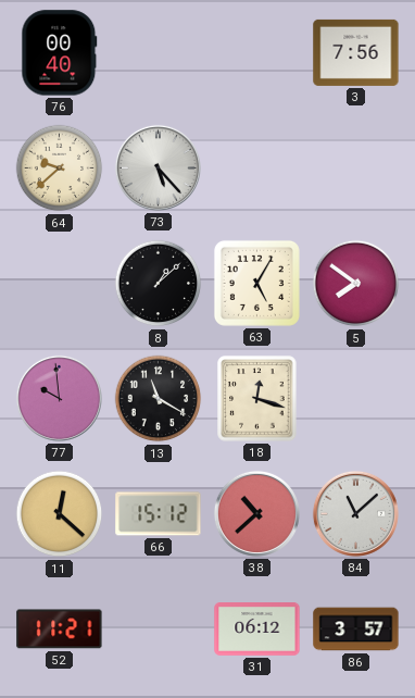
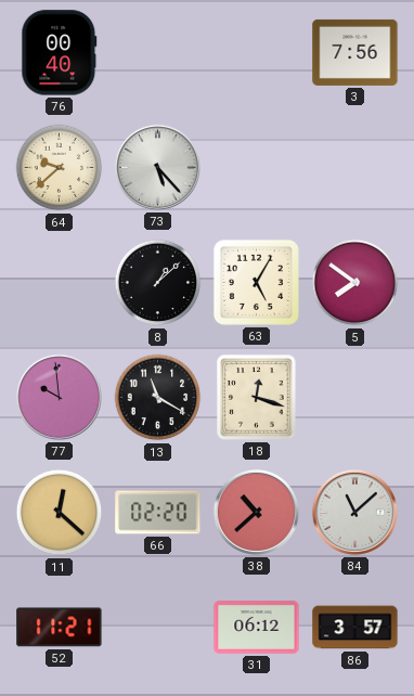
66: 15:12 -> 02:20
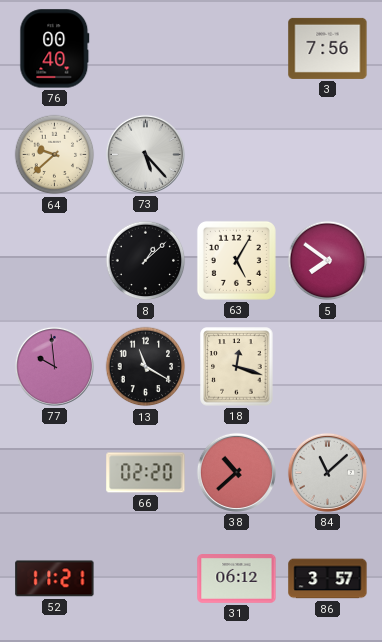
11: 12:22 -> none
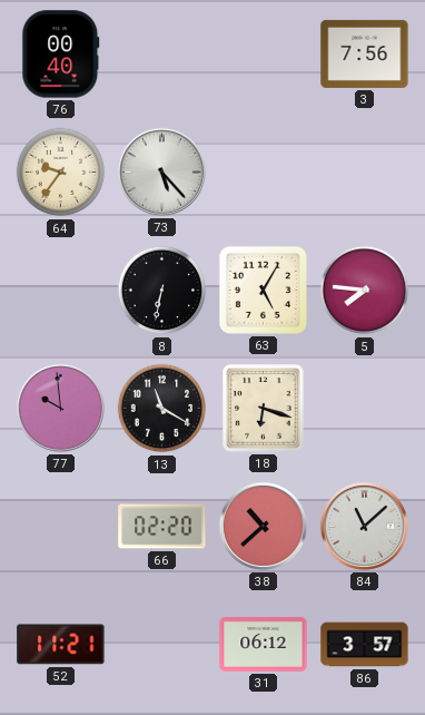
64: 9:38 -> 9:36
8: 1:08 -> 6:32
5: 7:51 -> 7:46
18: 12:18 -> 6:18
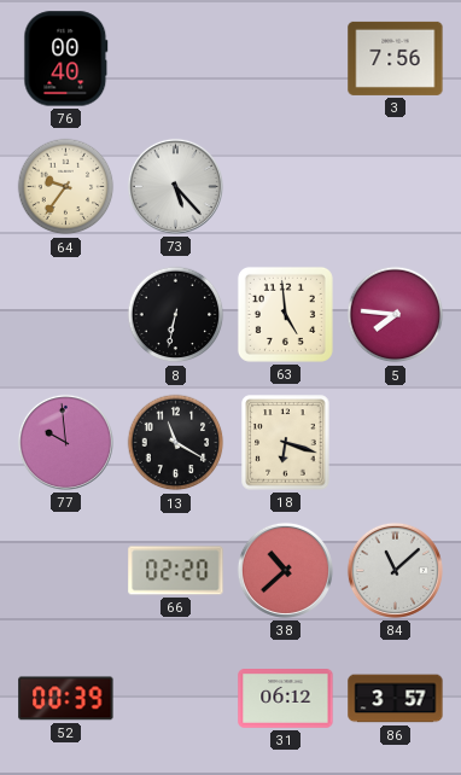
63: 5:05 -> 4:59
52: 11:21 -> 00:39
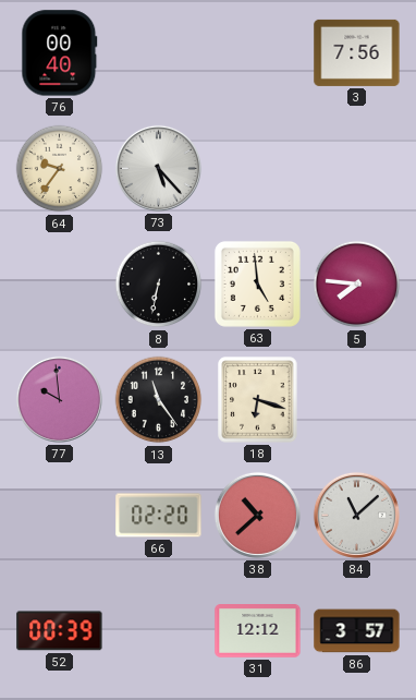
13: 11:20 -> 11:24
31: 06:12 -> 12:12
